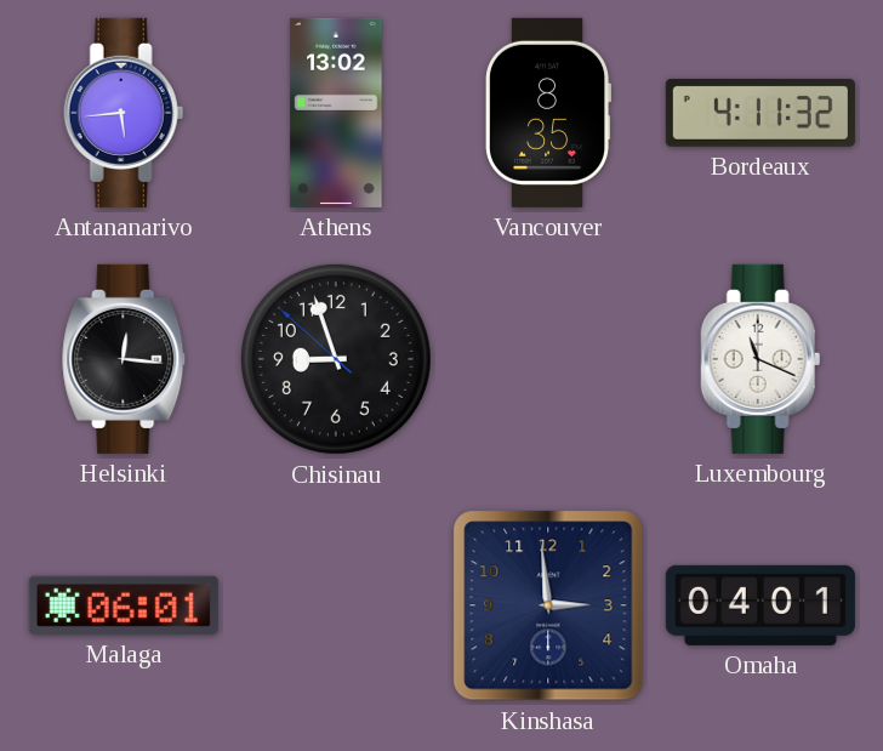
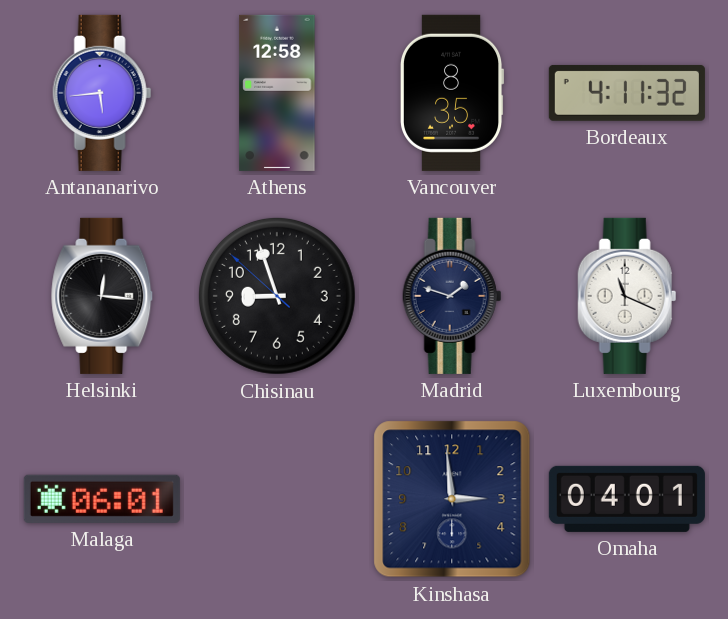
Athens: 13:02 -> 12:58
Madrid: none -> 1:48
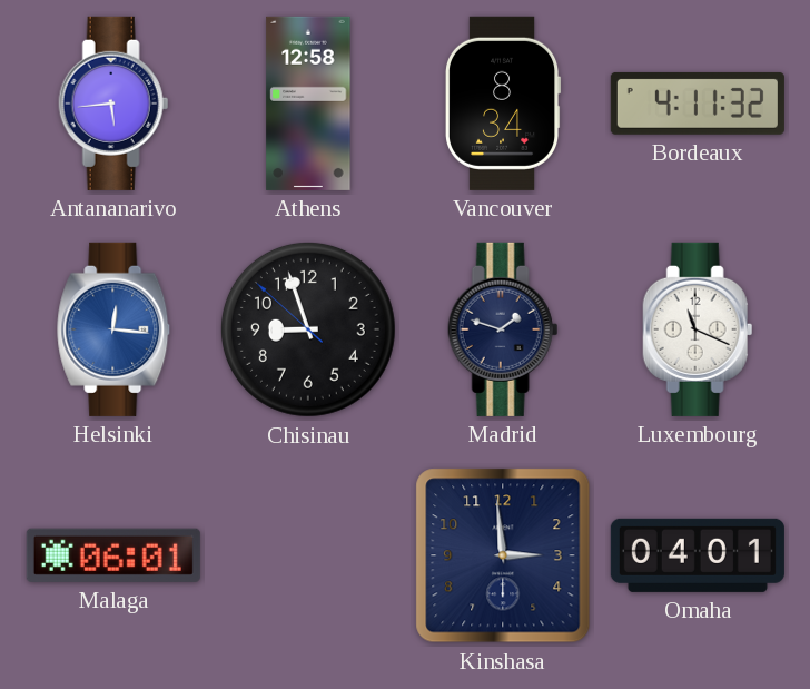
Vancouver: 8:35 -> 8:34
Helsinki dial: black -> blue
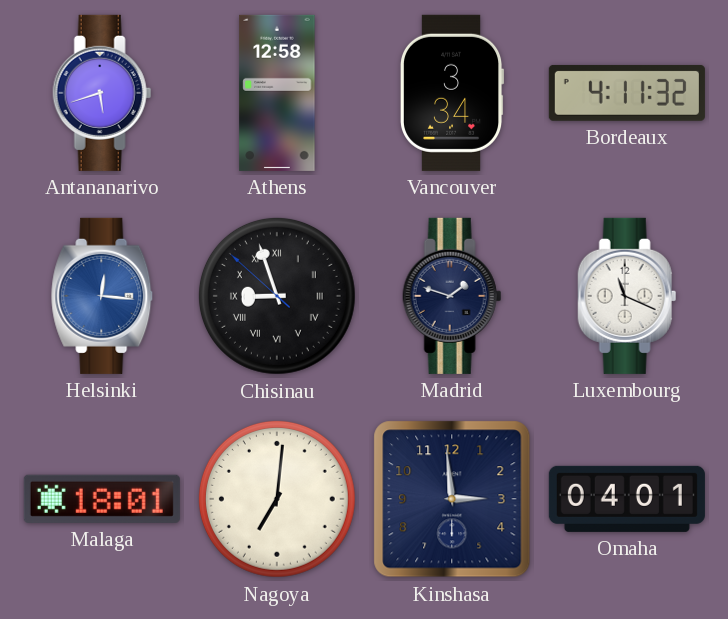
Antananarivo: 5:44 -> 5:42
Vancouver: 8:34 -> 3:34
Chisinau numerals: Arabic -> Roman
Malaga: 06:01 -> 18:01
Nagoya: none -> 7:01
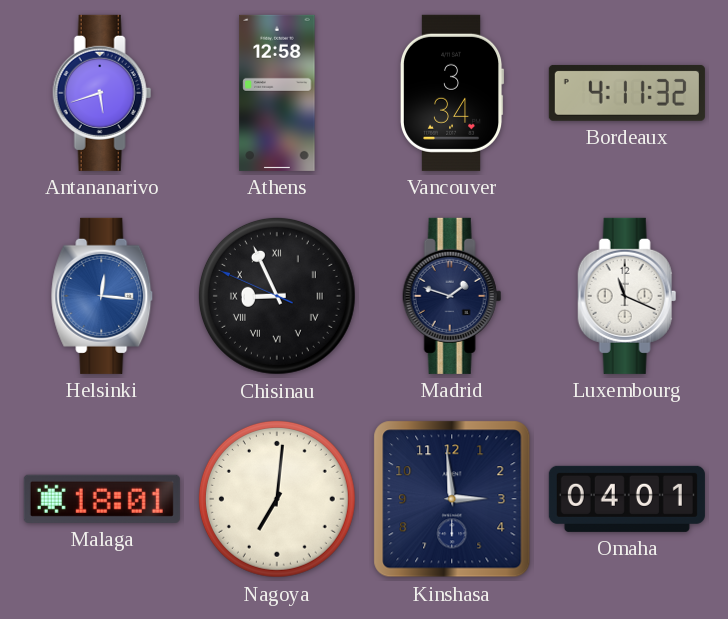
Chisinau: 8:56 -> 8:55
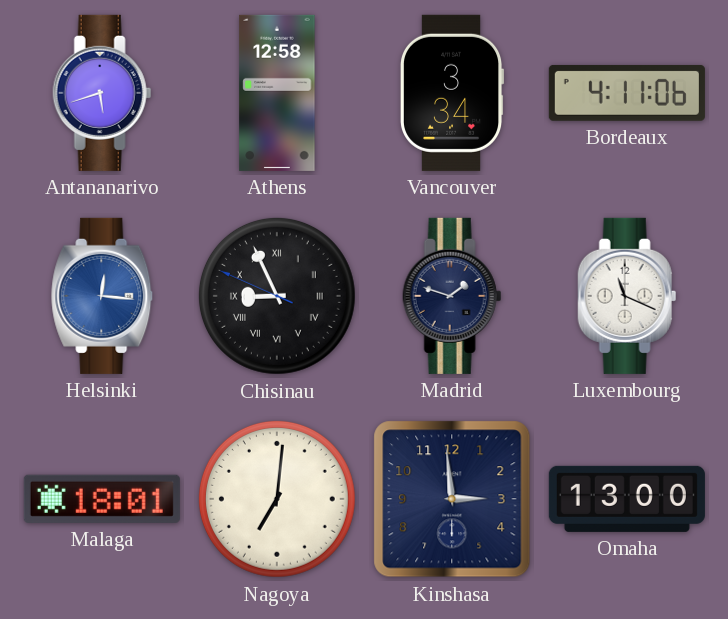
Bordeaux: 4:11:32 -> 4:11:06
Omaha: 04:01 -> 13:00
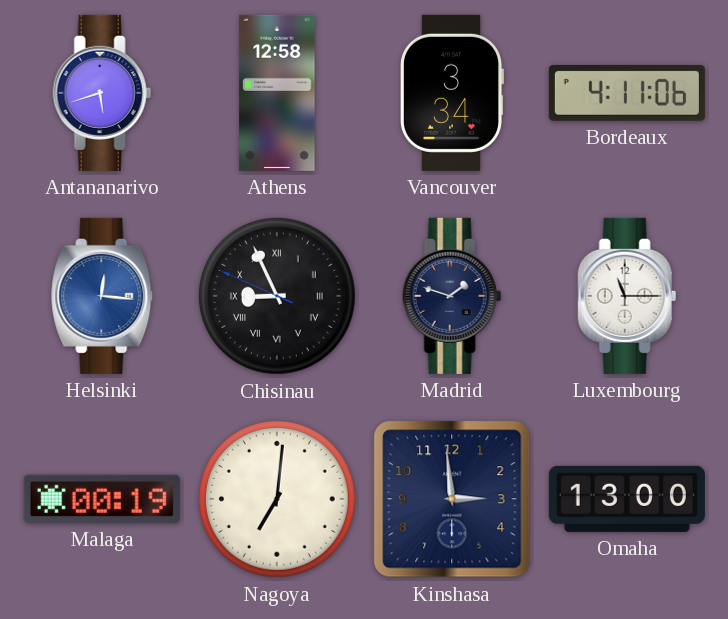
Luxembourg: 11:19 -> 11:15
Malaga: 18:01 -> 00:19
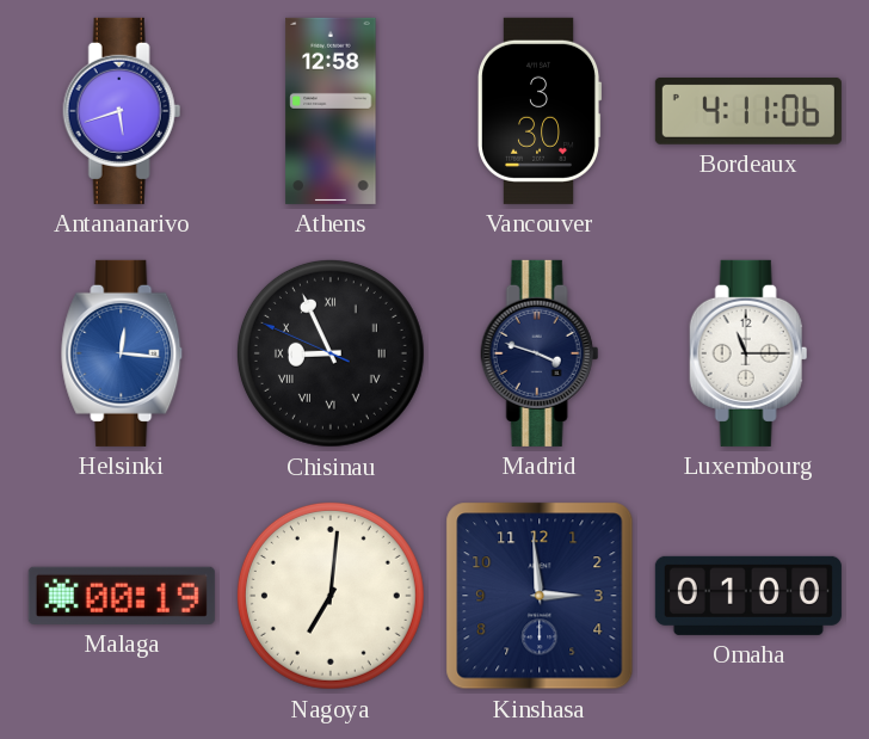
Vancouver: 3:34 -> 3:30
Madrid: 1:48 -> 3:48
Omaha: 13:00 -> 01:00
